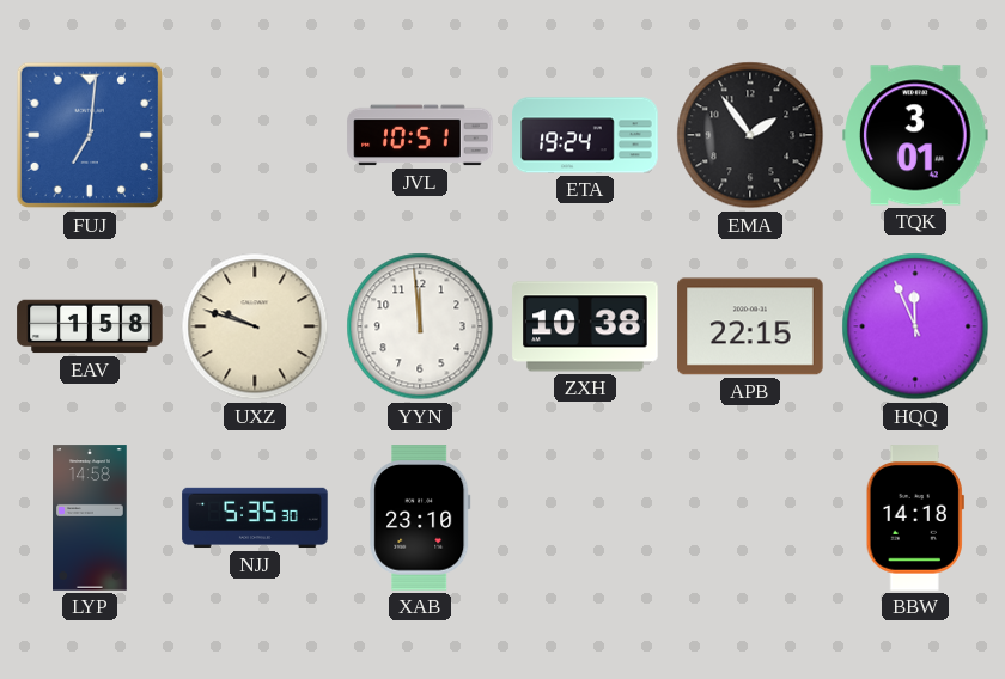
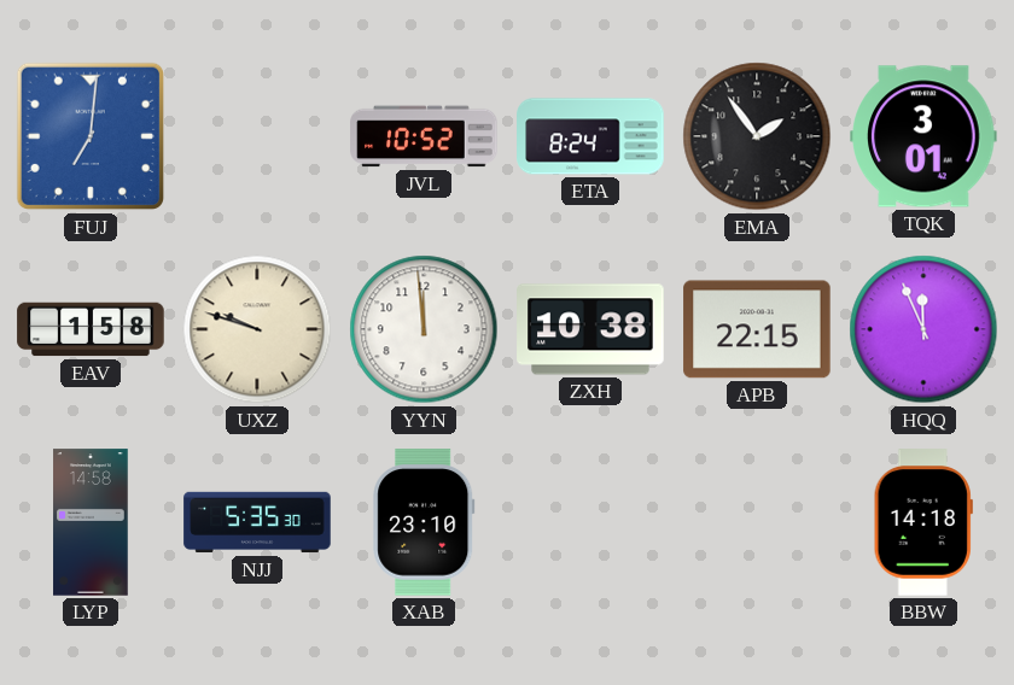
JVL: 10:51 -> 10:52
ETA: 19:24 -> 8:24
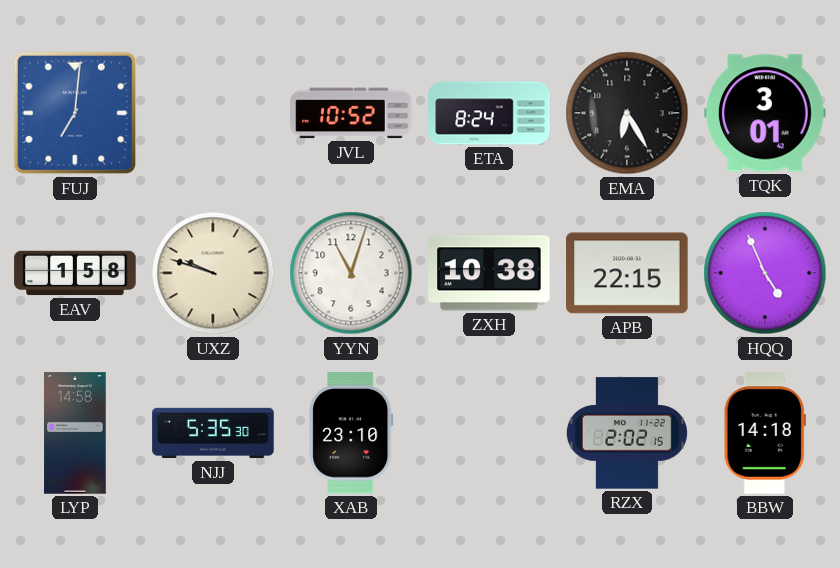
EMA: 1:54 -> 6:25
YYN: 11:59 -> 11:03
HQQ: 11:56 -> 4:56
RZX: none -> 2:02
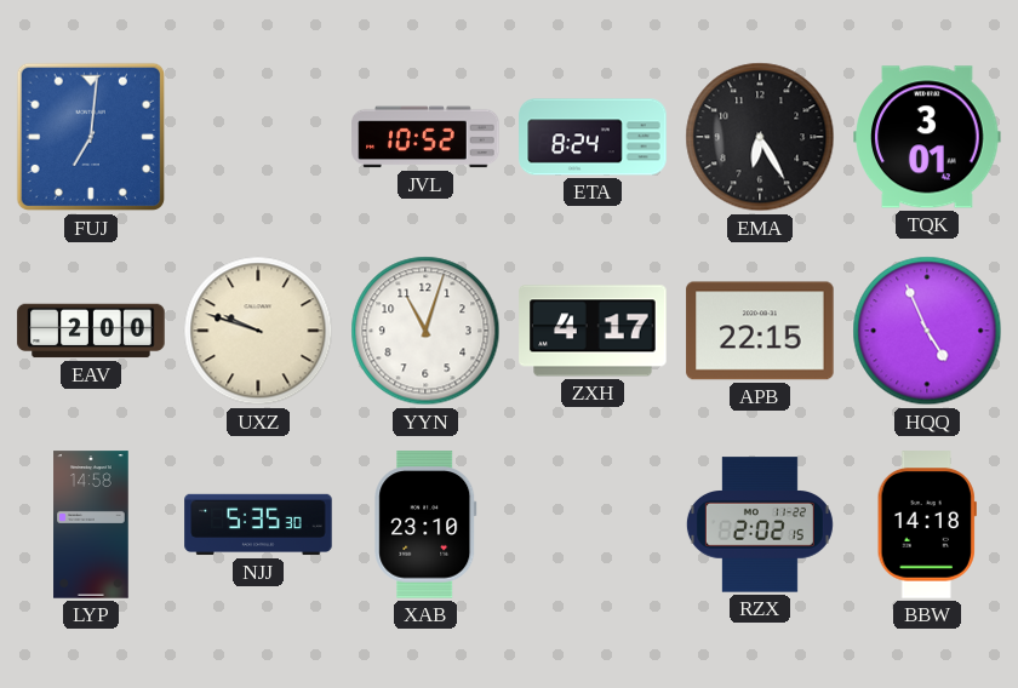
EAV: 1:58 -> 2:00
ZXH: 10:38 -> 4:17
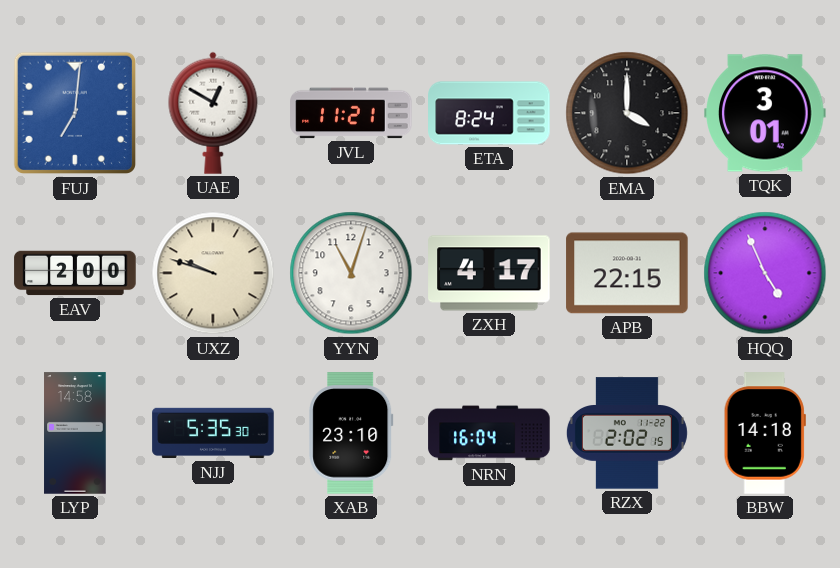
UAE: none -> 12:50
JVL: 10:52 -> 11:21
EMA: 6:25 -> 4:00
NRN: none -> 16:04
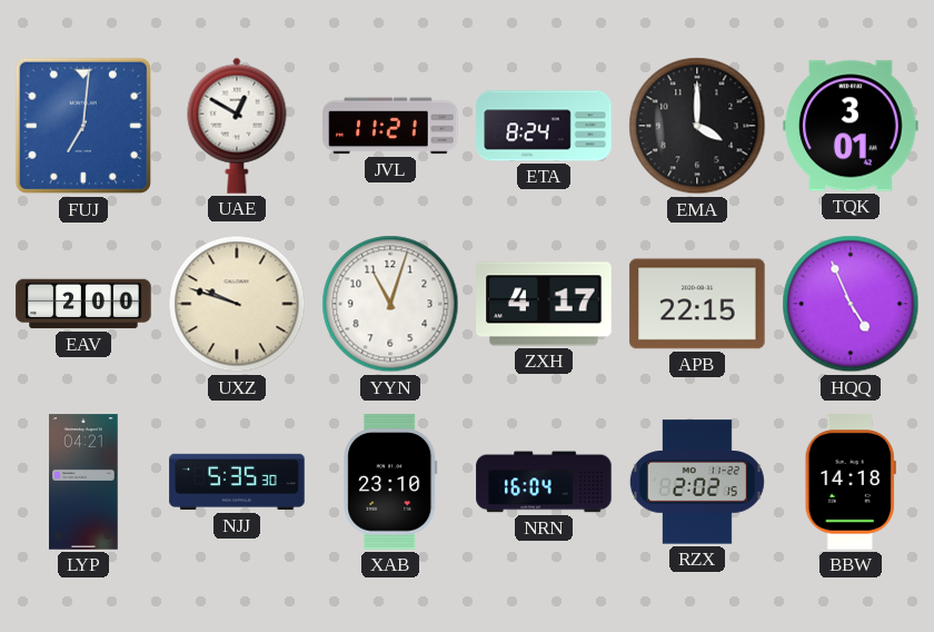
LYP: 14:58 -> 04:21
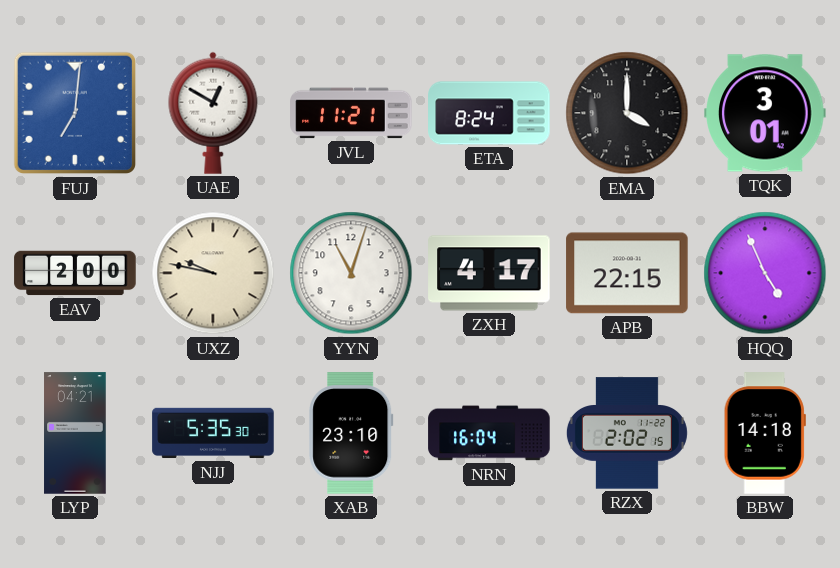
UXZ: 9:48 -> 9:47
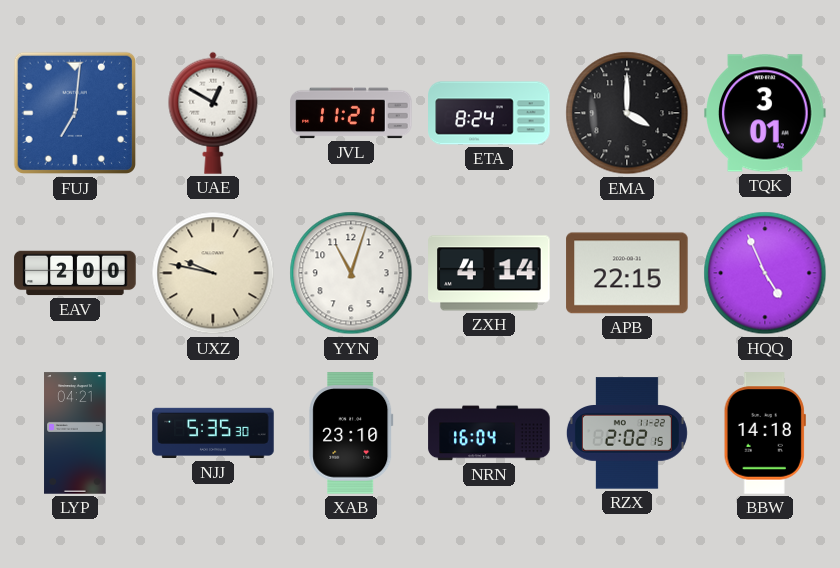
ZXH: 4:17 -> 4:14
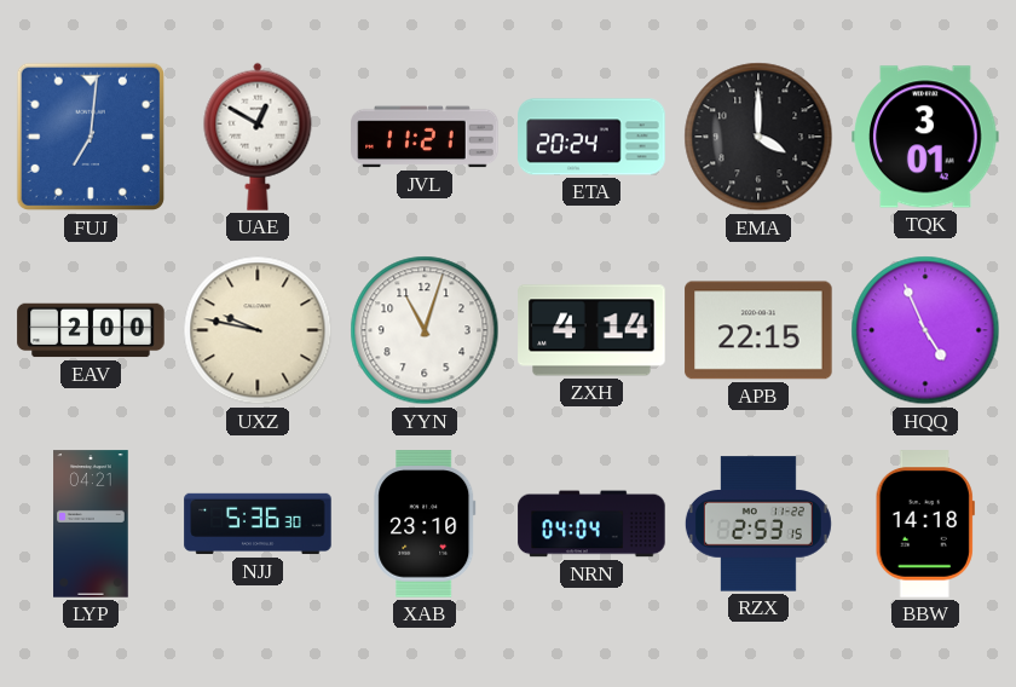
ETA: 8:24 -> 20:24
NJJ: 5:35 -> 5:36
NRN: 16:04 -> 04:04
RZX: 2:02 -> 2:53
